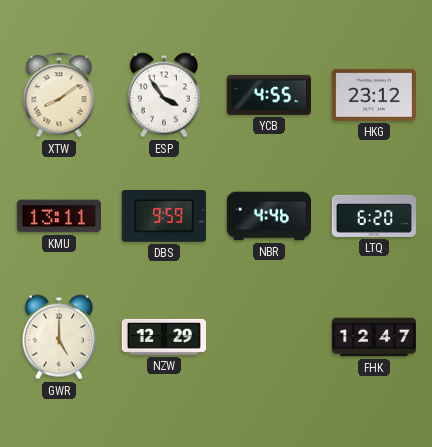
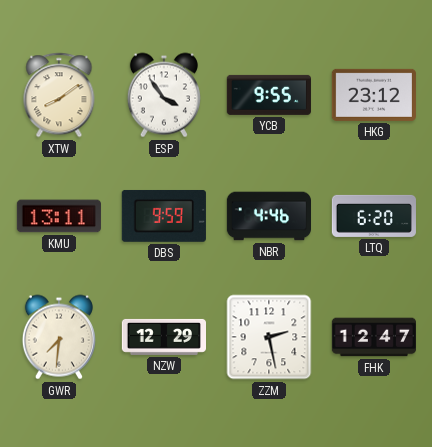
YCB: 4:55 -> 9:55
GWR: 5:00 -> 7:31
ZZM: none -> 2:28
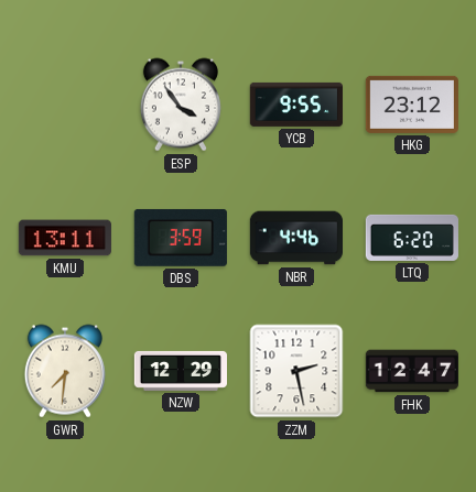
XTW: 8:09 -> none
DBS: 9:59 -> 3:59
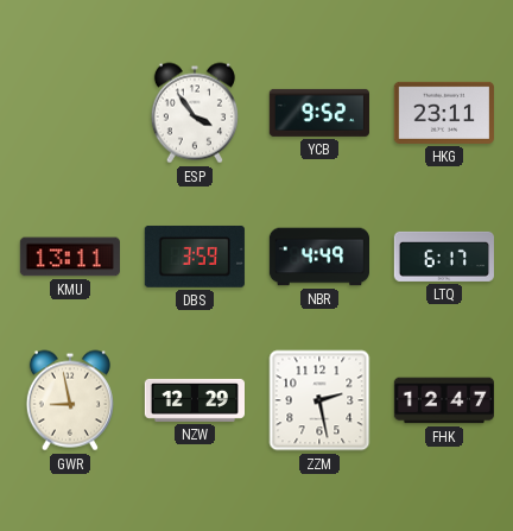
YCB: 9:55 -> 9:52
HKG: 23:12 -> 23:11
NBR: 4:46 -> 4:49
LTQ: 6:20 -> 6:17
GWR: 7:31 -> 8:58
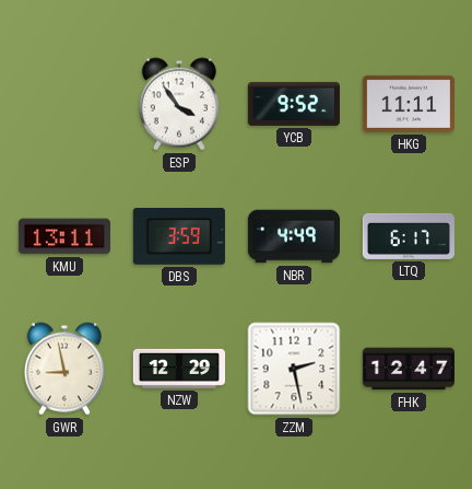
HKG: 23:11 -> 11:11
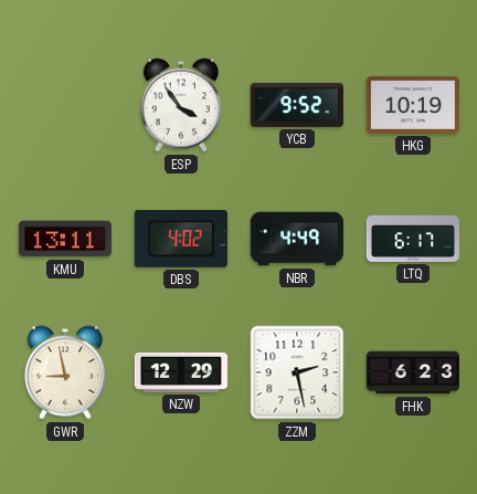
HKG: 11:11 -> 10:19
DBS: 3:59 -> 4:02
FHK: 12:47 -> 6:23
